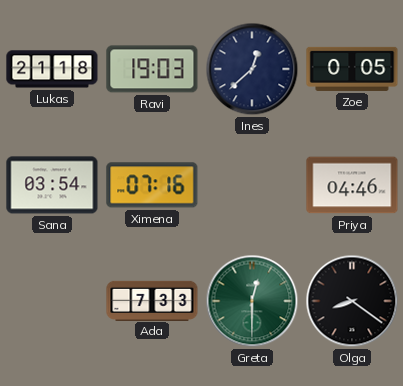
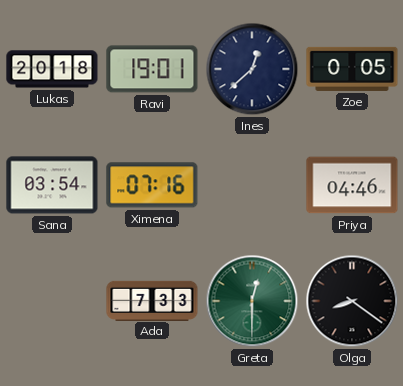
Lukas: 21:18 -> 20:18
Ravi: 19:03 -> 19:01
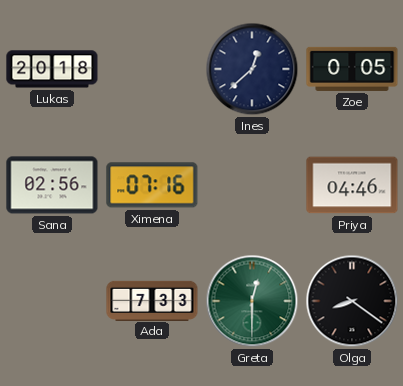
Ravi: 19:01 -> none
Sana: 03:54 -> 02:56
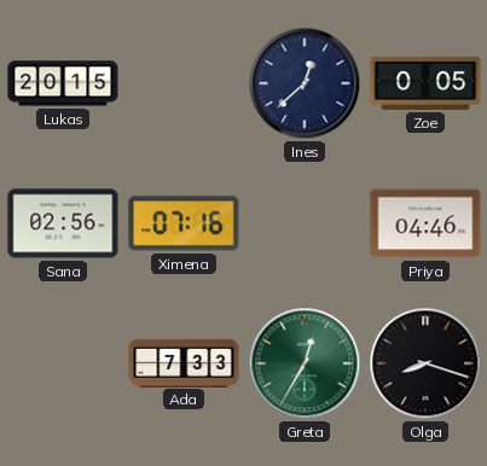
Lukas: 20:18 -> 20:15
Greta: 12:30 -> 12:35
Olga: 8:21 -> 8:18
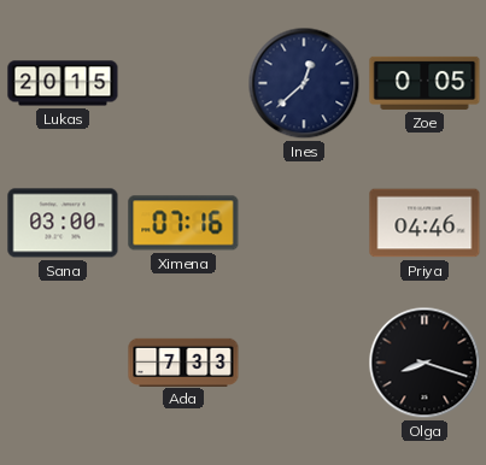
Sana: 02:56 -> 03:00
Greta: 12:35 -> none
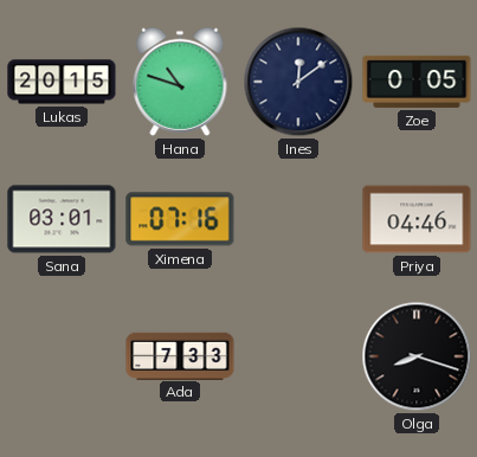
Hana: none -> 10:48
Ines: 12:38 -> 12:09
Sana: 03:00 -> 03:01
